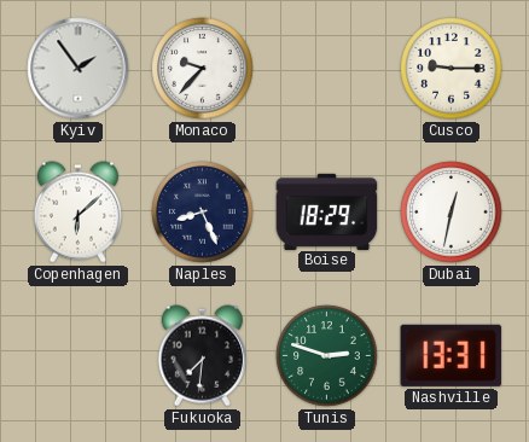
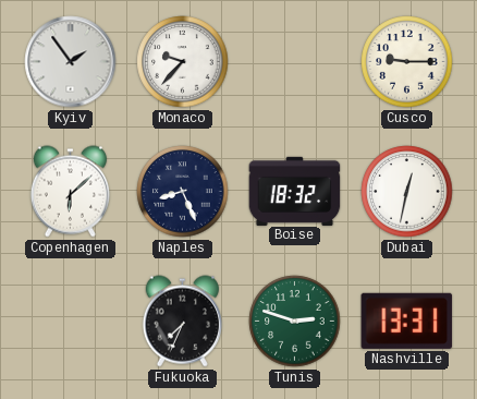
Boise: 18:29 -> 18:32
Fukuoka: 7:31 -> 7:34
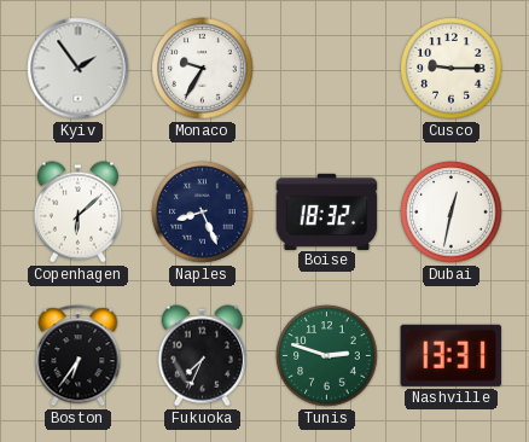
Monaco: 9:37 -> 9:35
Boston: none -> 6:36
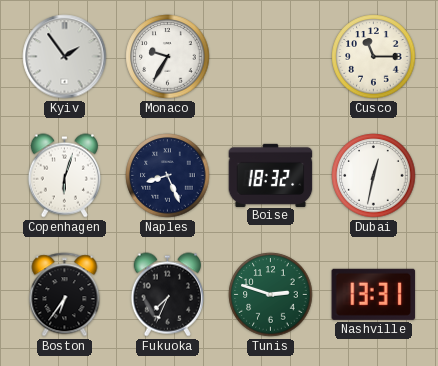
Cusco: 9:15 -> 11:15
Copenhagen: 6:08 -> 6:03
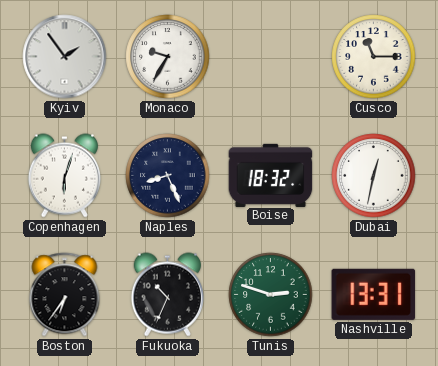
Fukuoka: 7:34 -> 10:34
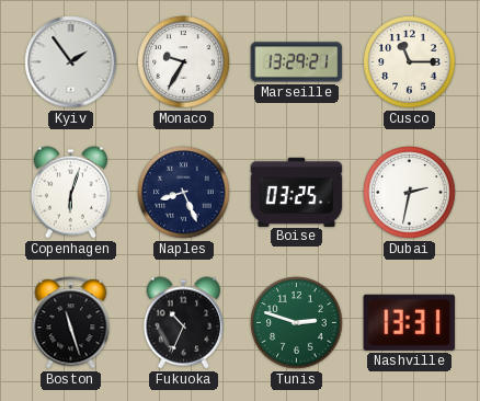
Marseille: none -> 13:29
Boise: 18:32 -> 03:25
Dubai: 12:32 -> 2:32
Boston: 6:36 -> 11:27
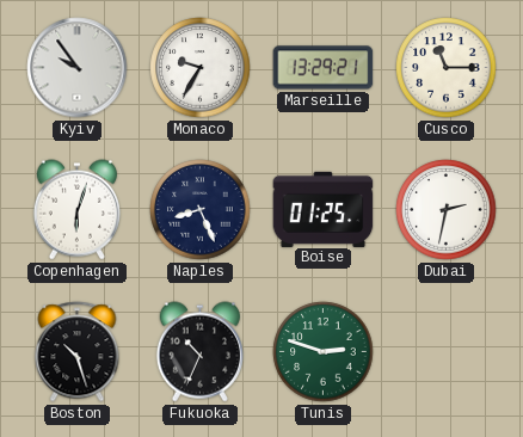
Kyiv: 1:54 -> 9:54
Boise: 03:25 -> 01:25
Boston: 11:27 -> 10:27
Nashville: 13:31 -> none
